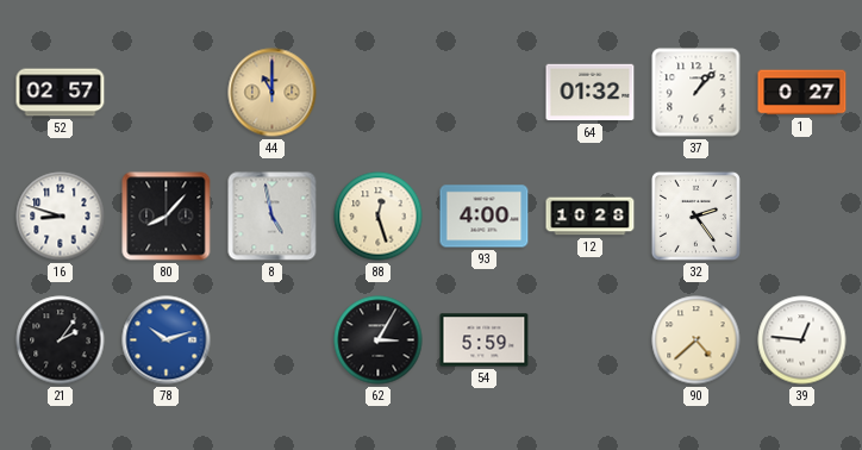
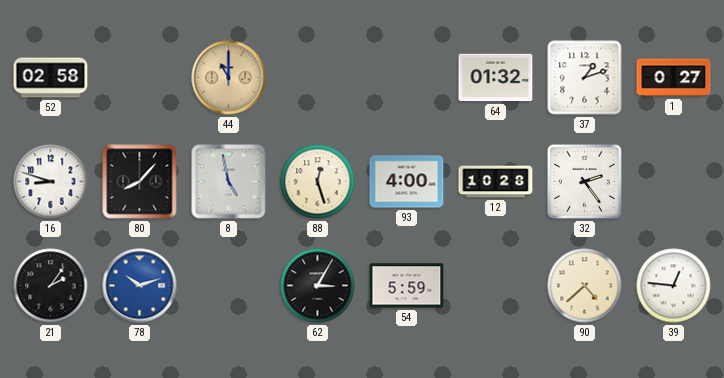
52: 02:57 -> 02:58
37: 1:07 -> 1:12
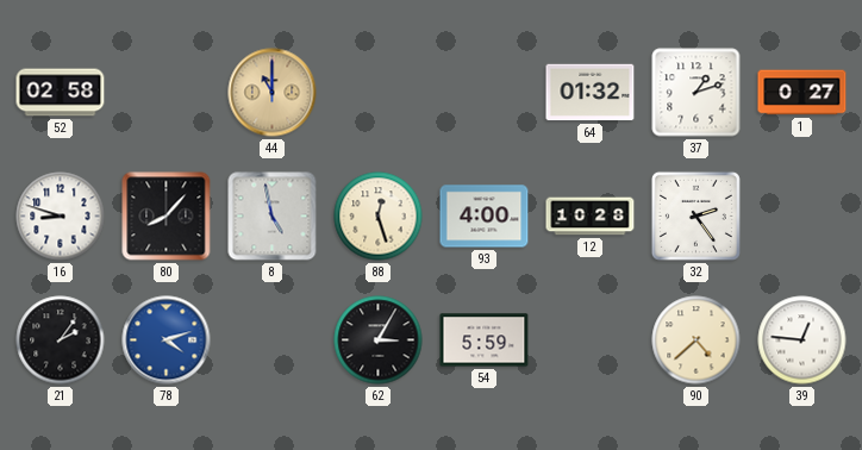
78: 10:12 -> 4:12
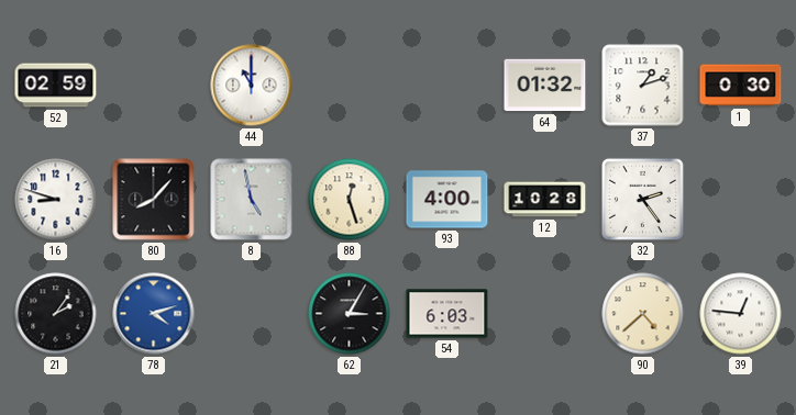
52: 02:58 -> 02:59
44 dial: champagne -> white
1: 0:27 -> 0:30
54: 5:59 -> 6:03
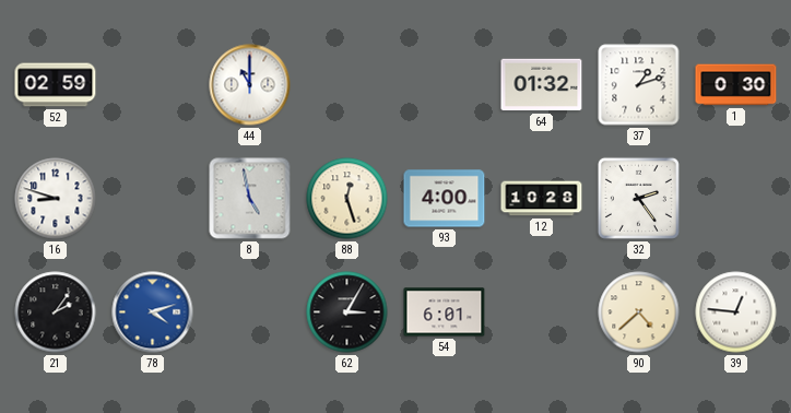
80: 8:07 -> none
54: 6:03 -> 6:01
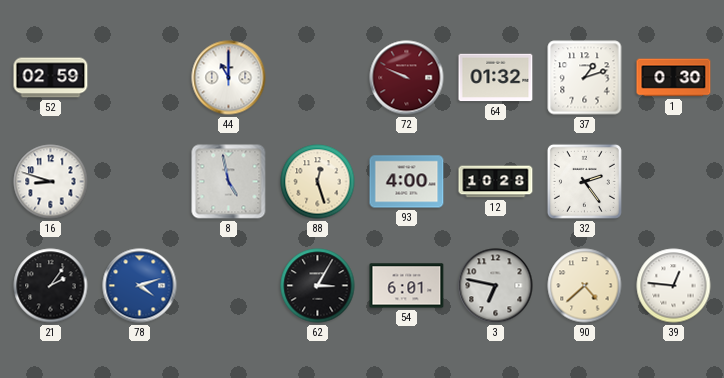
72: none -> 9:49
3: none -> 6:47
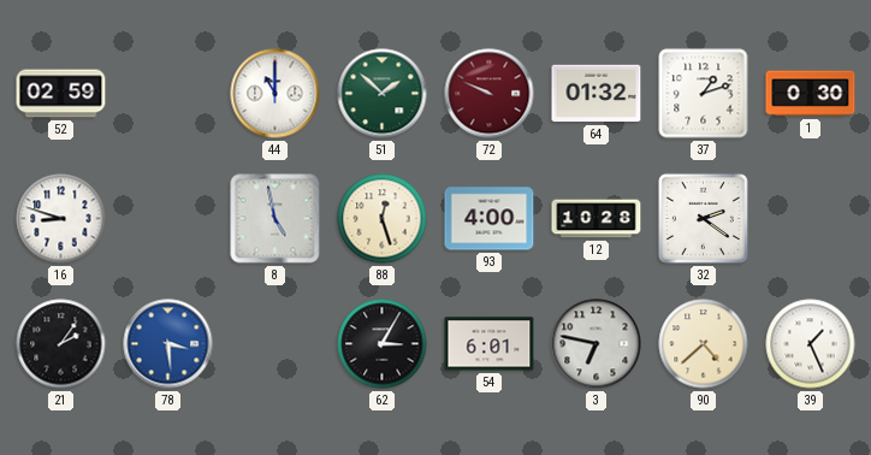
51: none -> 1:52
32: 2:24 -> 2:21
78: 4:12 -> 3:29
39: 12:46 -> 1:26
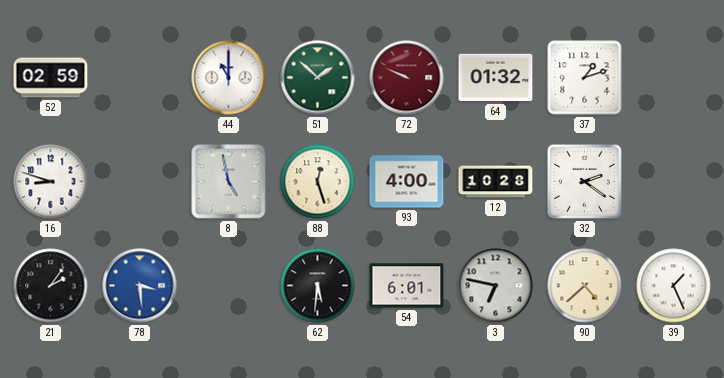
1: 0:30 -> none
62: 3:05 -> 5:31
